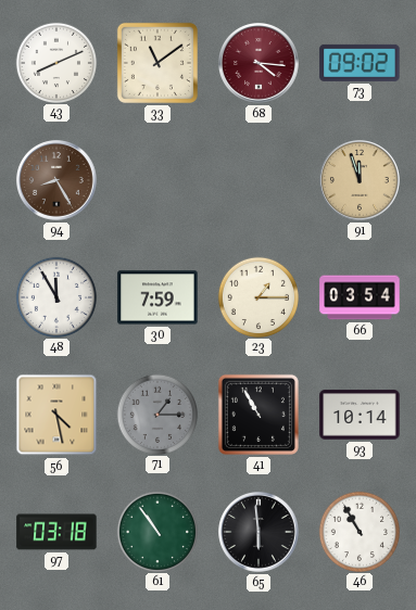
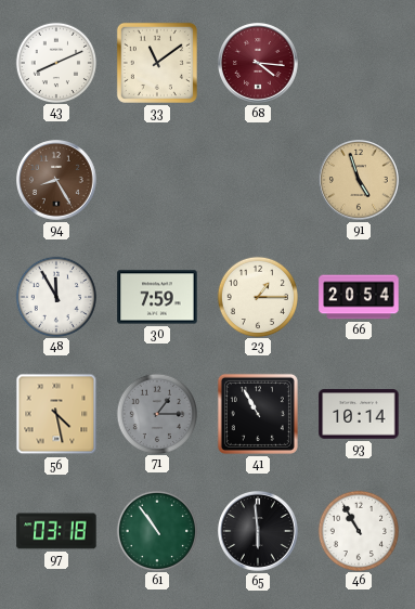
73: 09:02 -> none
91: 11:57 -> 4:57
66: 03:54 -> 20:54
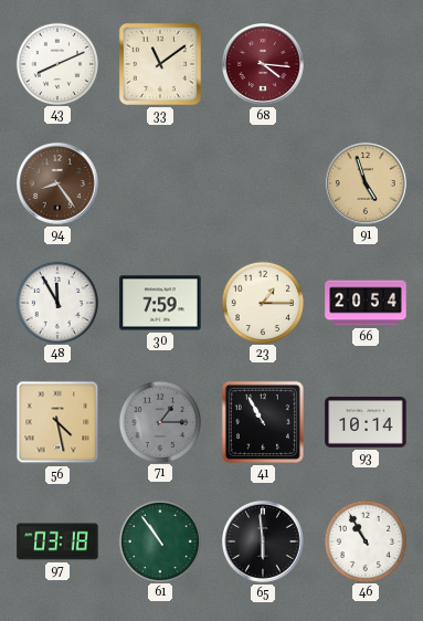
94: 8:25 -> 8:24
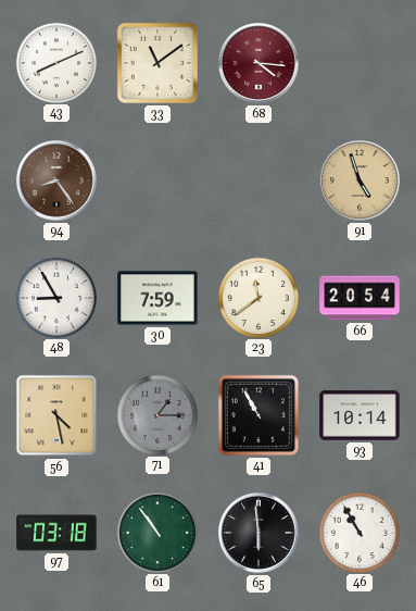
48: 11:55 -> 8:55
23: 1:15 -> 11:39
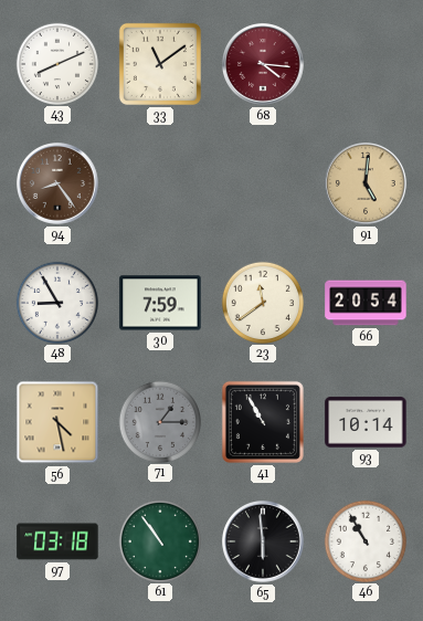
91: 4:57 -> 5:01
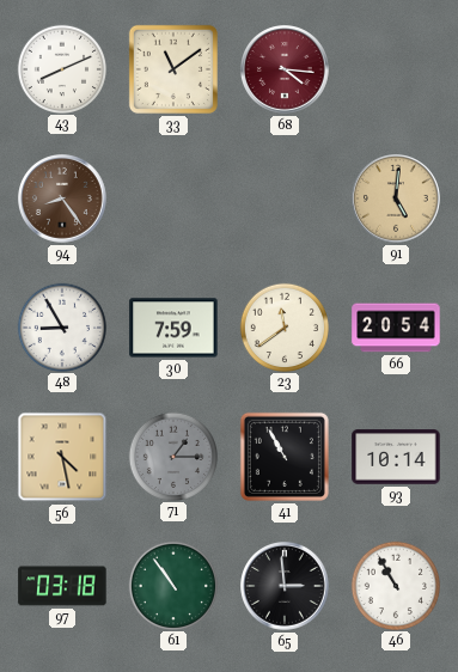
65: 5:59 -> 2:59
